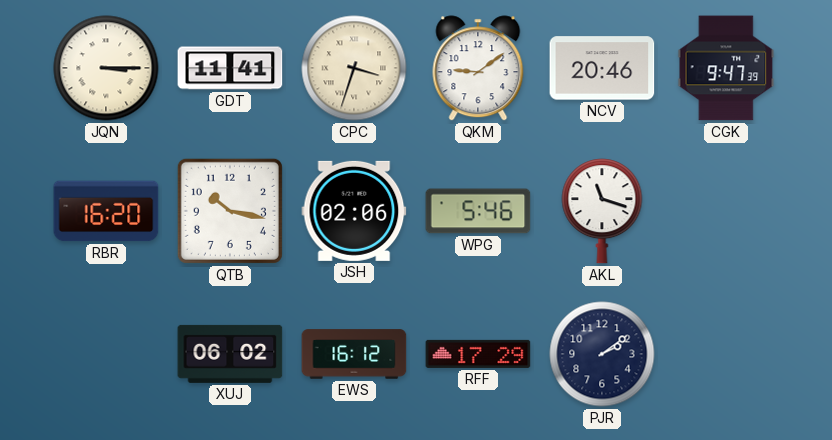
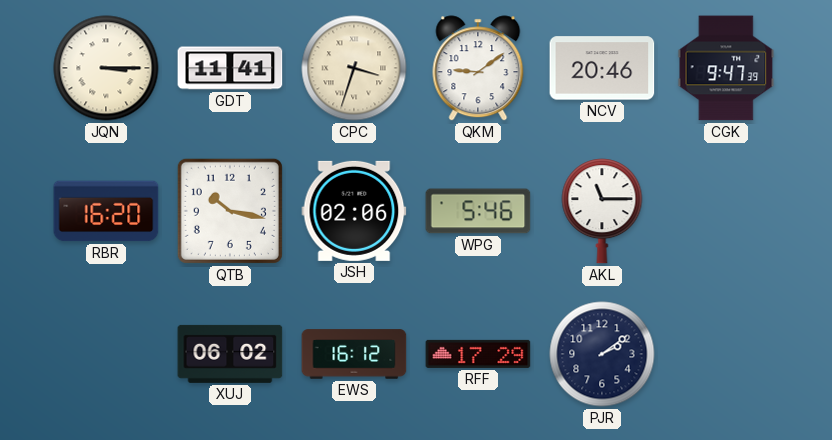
AKL: 11:18 -> 11:15
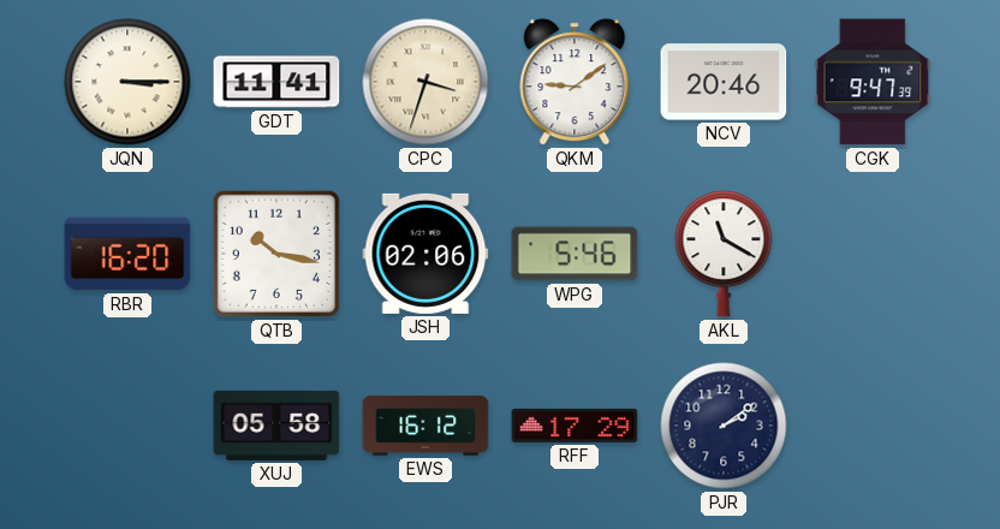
AKL: 11:15 -> 11:20
XUJ: 06:02 -> 05:58
